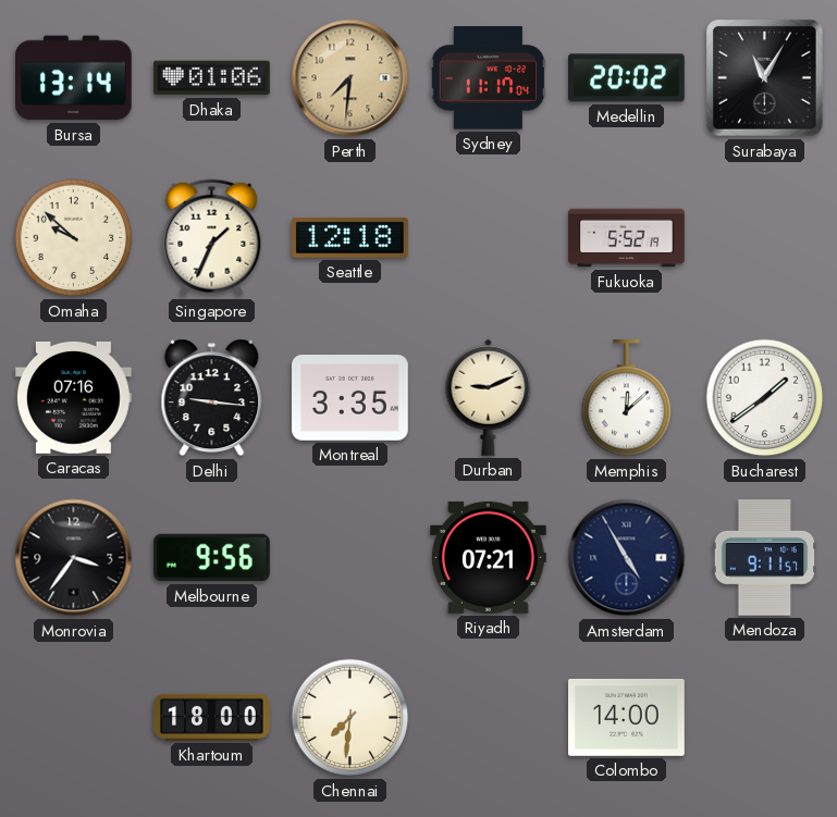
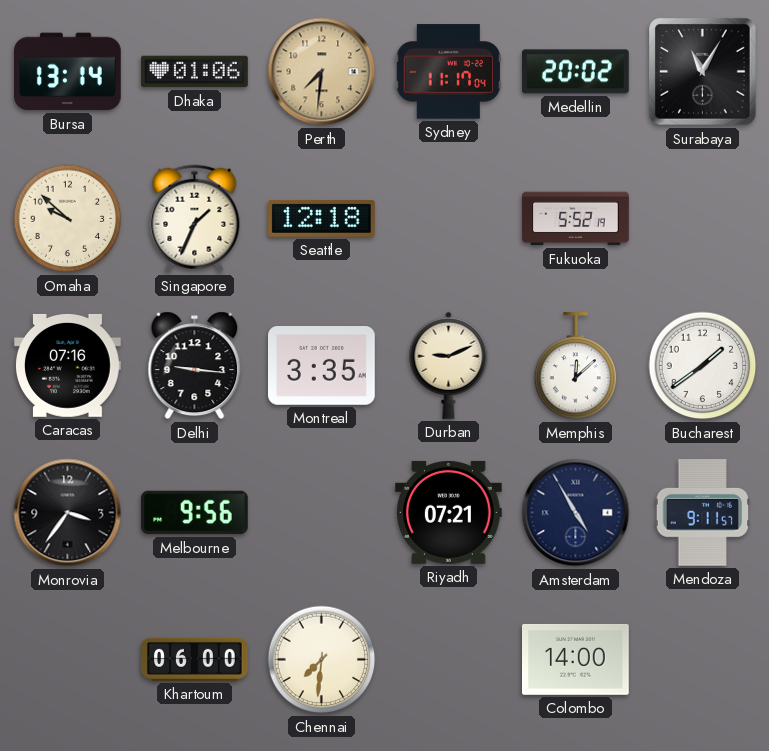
Khartoum: 18:00 -> 06:00
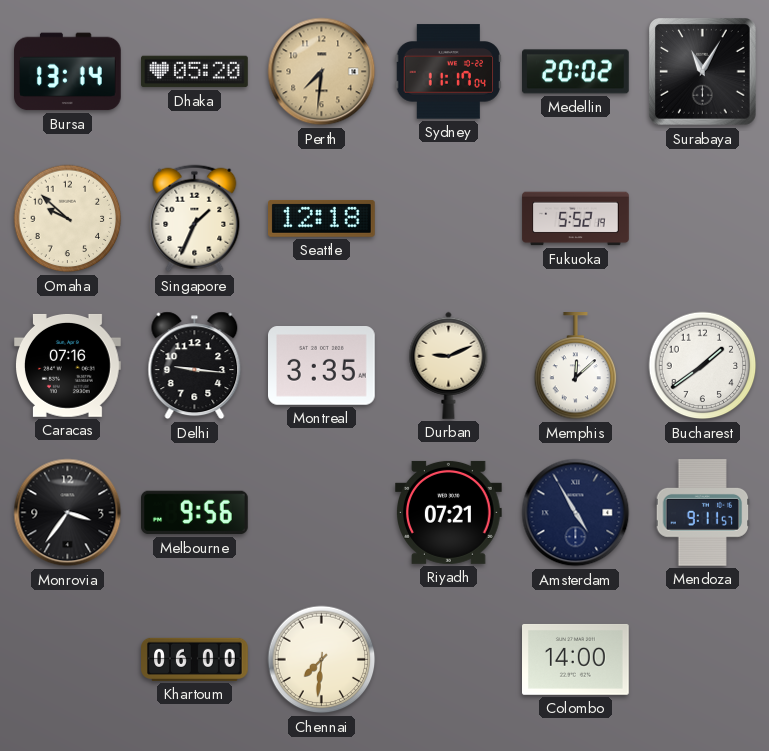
Dhaka: 01:06 -> 05:20
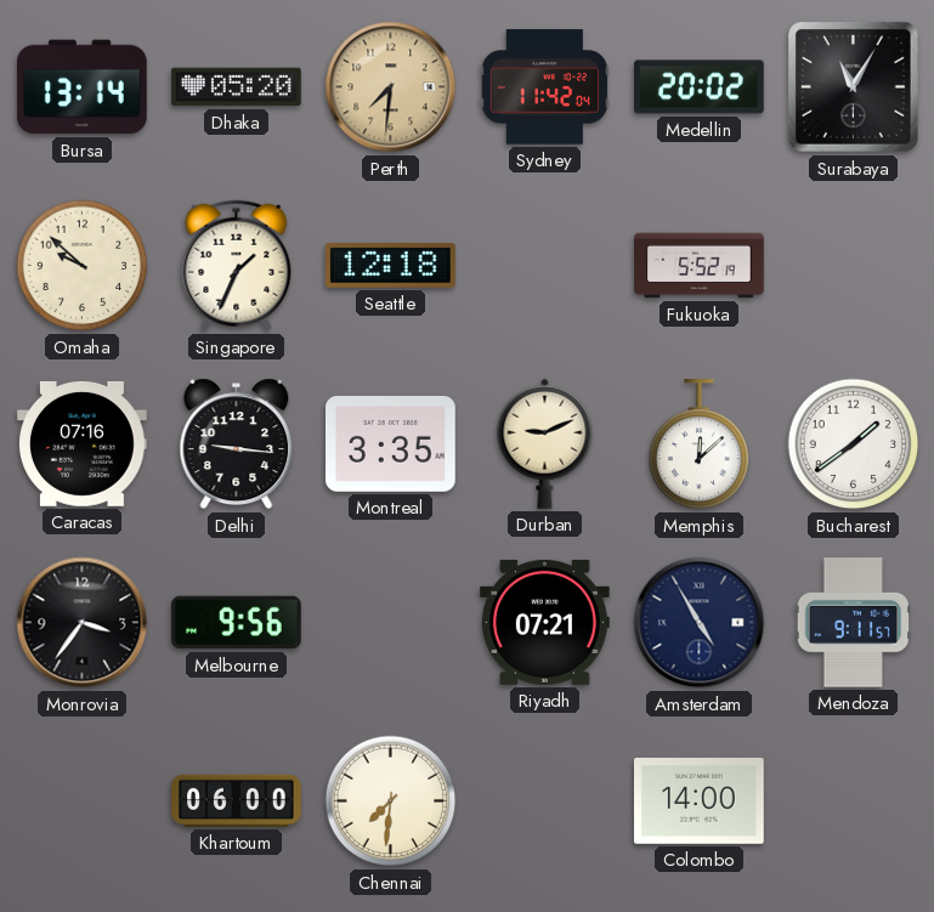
Sydney: 11:17 -> 11:42
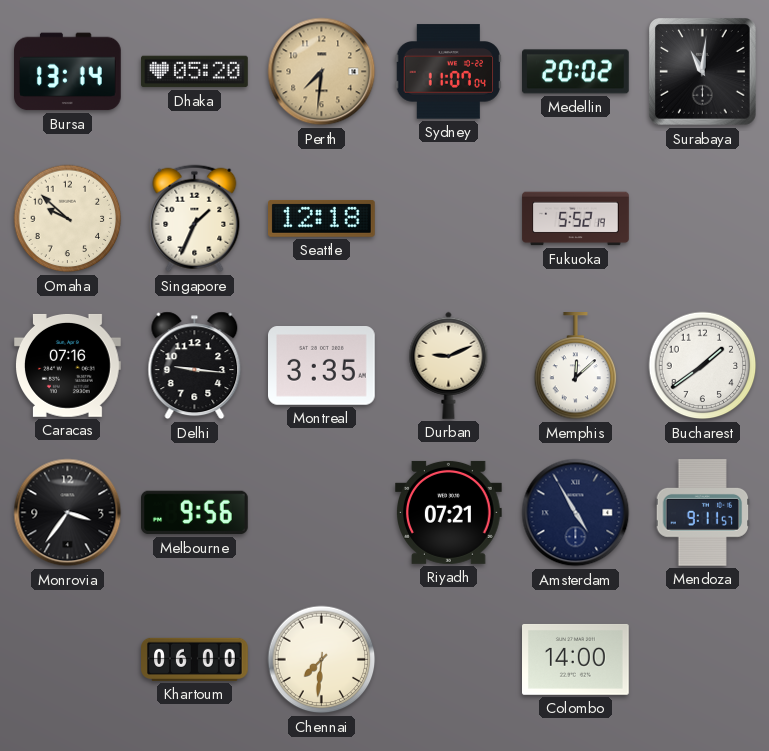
Sydney: 11:42 -> 11:07
Surabaya: 11:05 -> 11:01
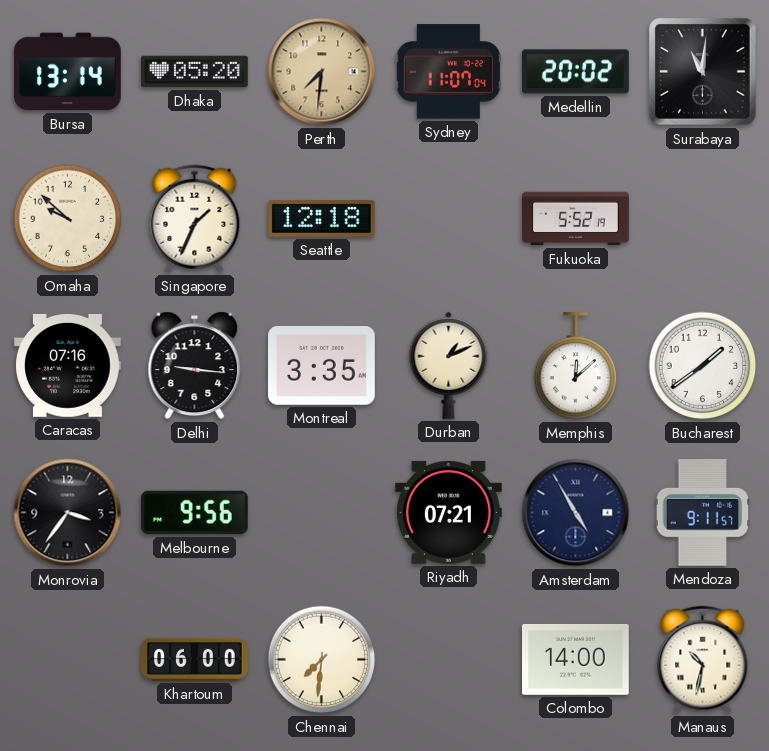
Durban: 9:11 -> 1:11
Manaus: none -> 10:32
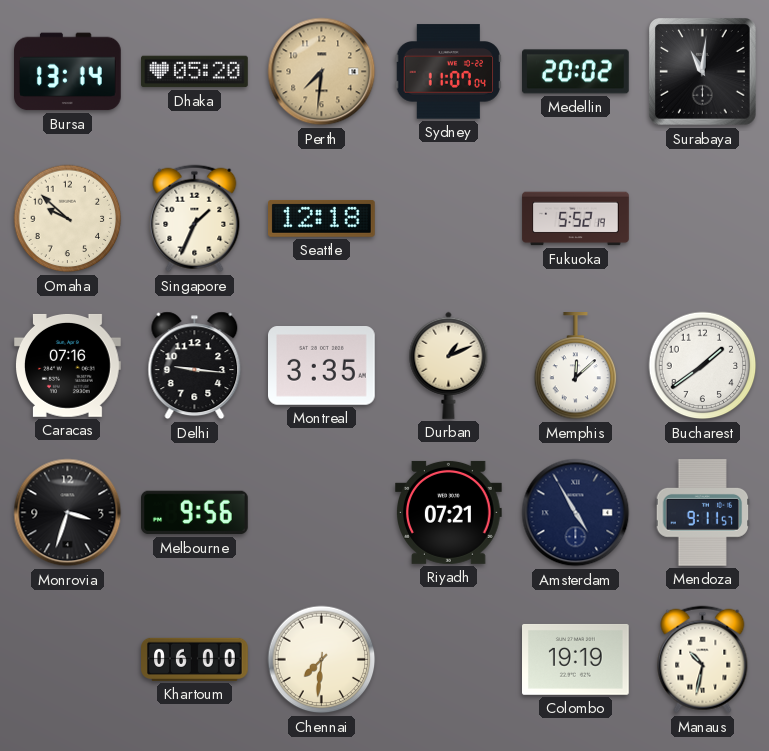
Monrovia: 3:36 -> 3:33
Colombo: 14:00 -> 19:19
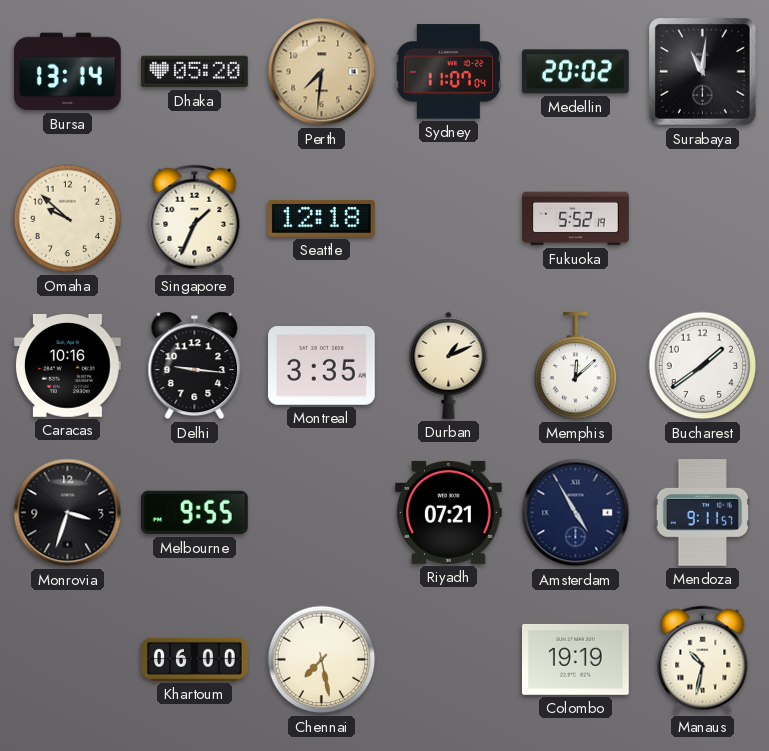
Caracas: 07:16 -> 10:16
Melbourne: 9:56 -> 9:55
Chennai: 7:31 -> 7:28
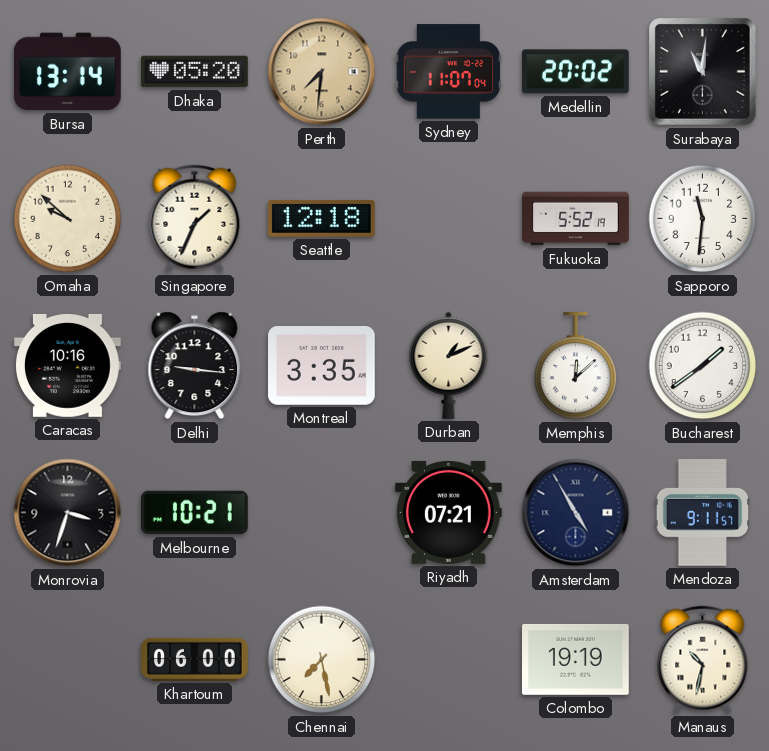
Sapporo: none -> 11:31
Melbourne: 9:55 -> 10:21
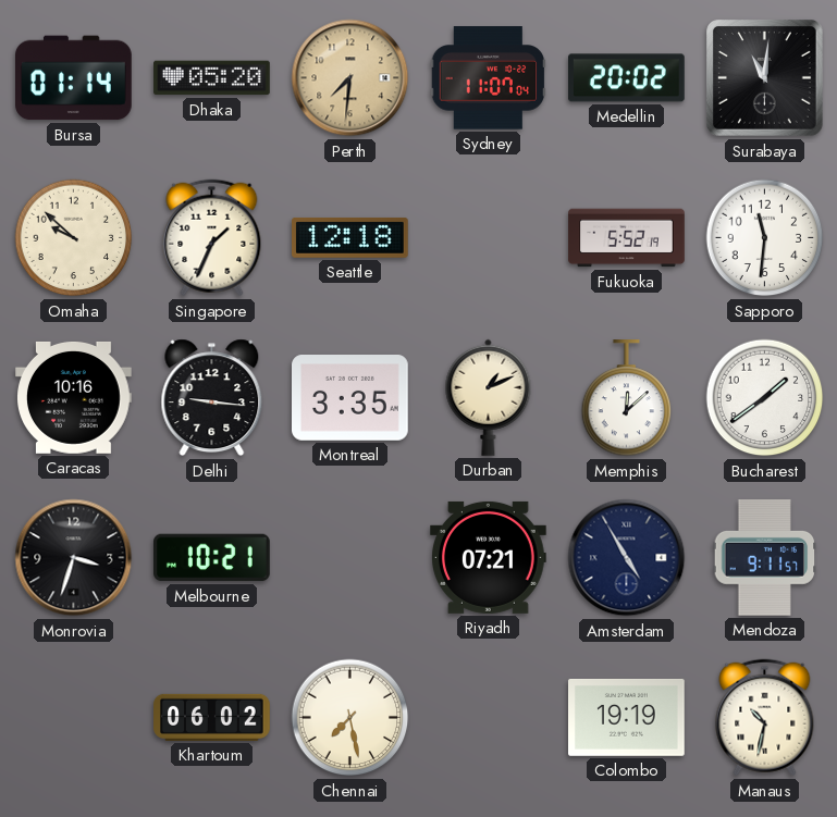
Bursa: 13:14 -> 01:14
Khartoum: 06:00 -> 06:02
